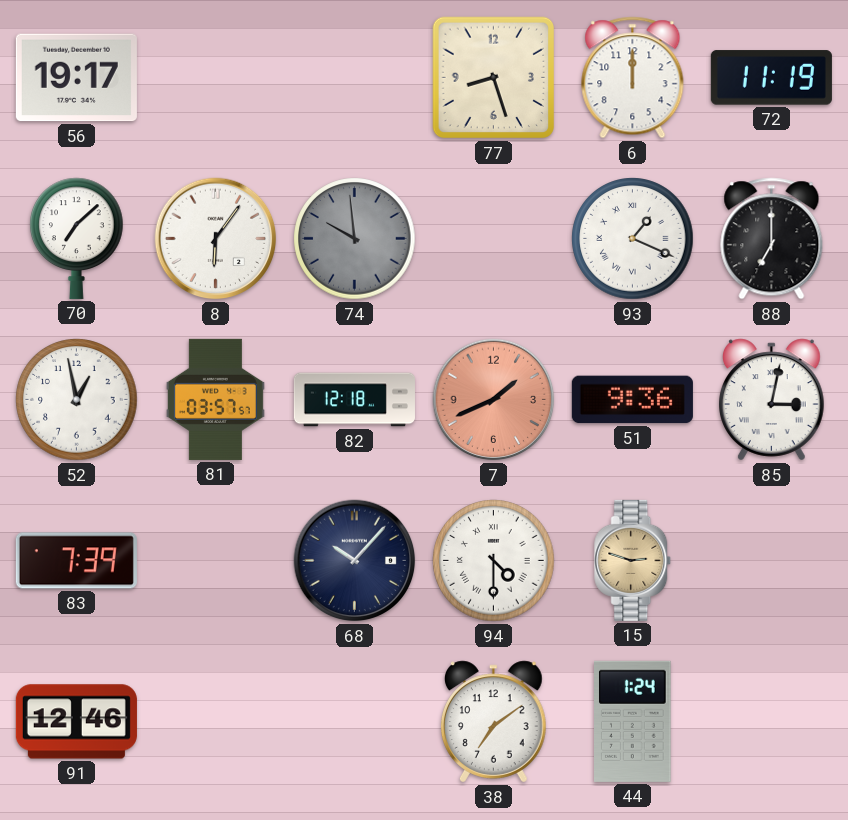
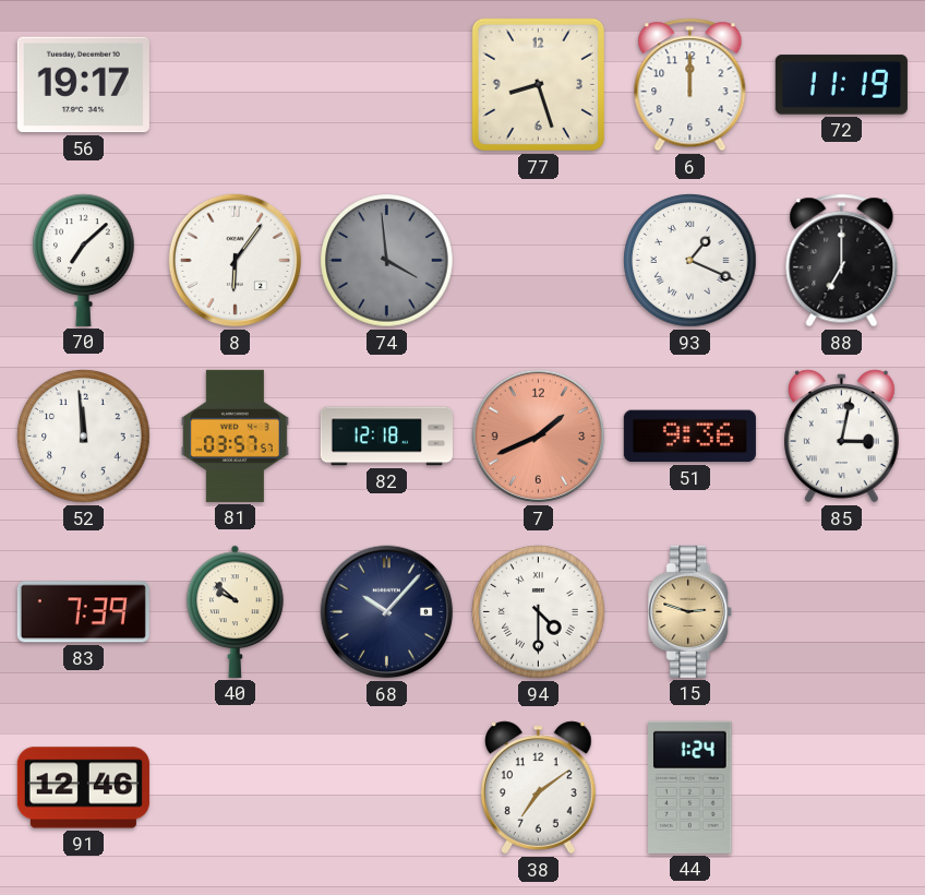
74: 9:59 -> 3:59
52: 12:58 -> 11:59
40: none -> 9:52
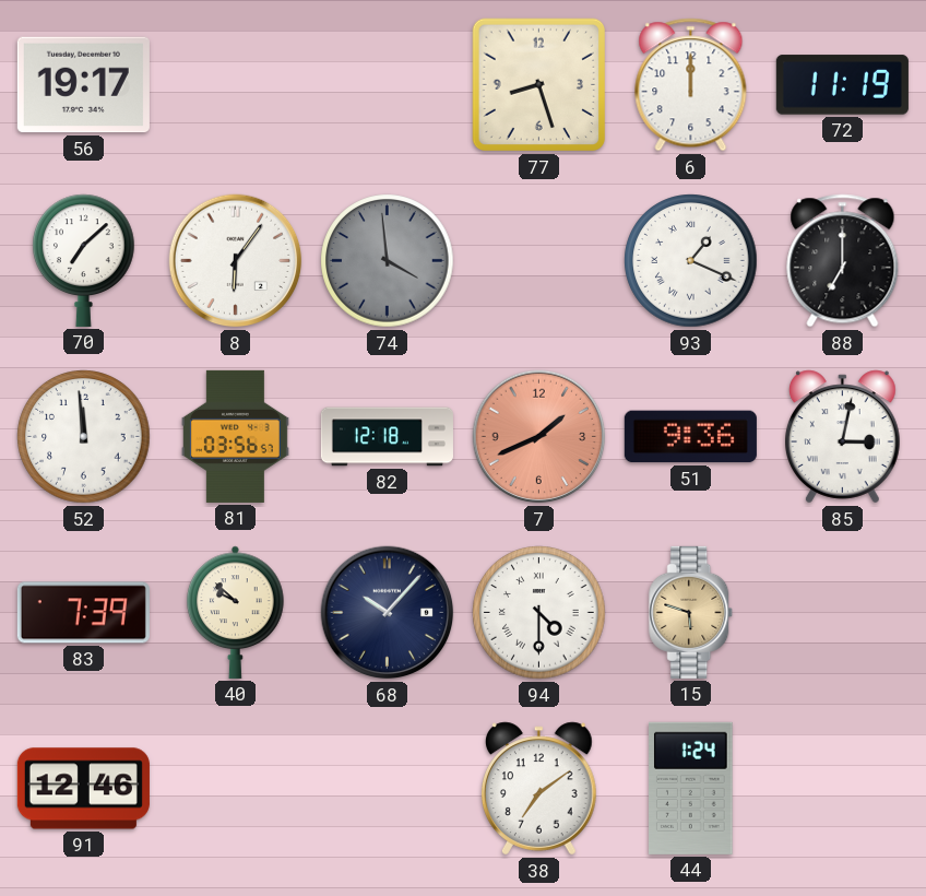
81: 03:57 -> 03:56
15: 2:48 -> 5:48
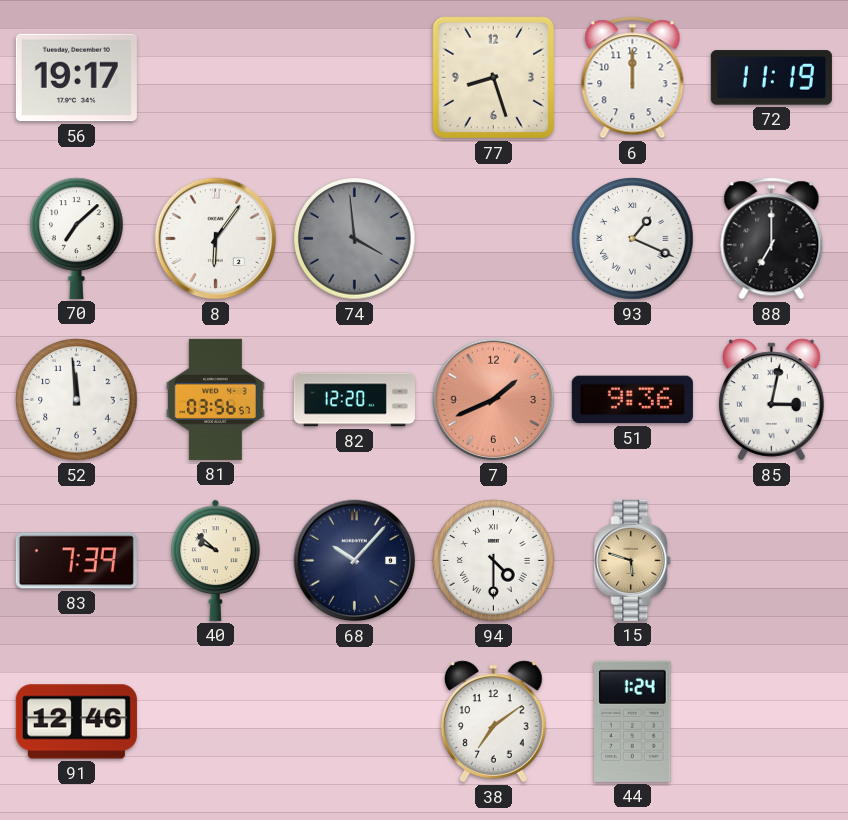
82: 12:18 -> 12:20
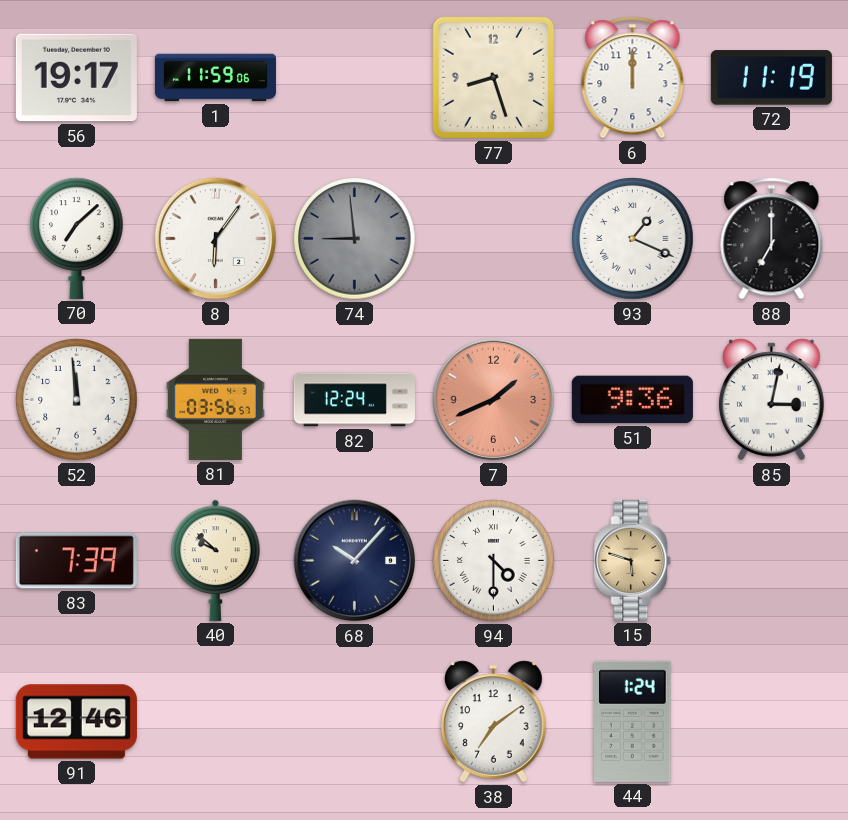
1: none -> 11:59
74: 3:59 -> 8:59
82: 12:20 -> 12:24
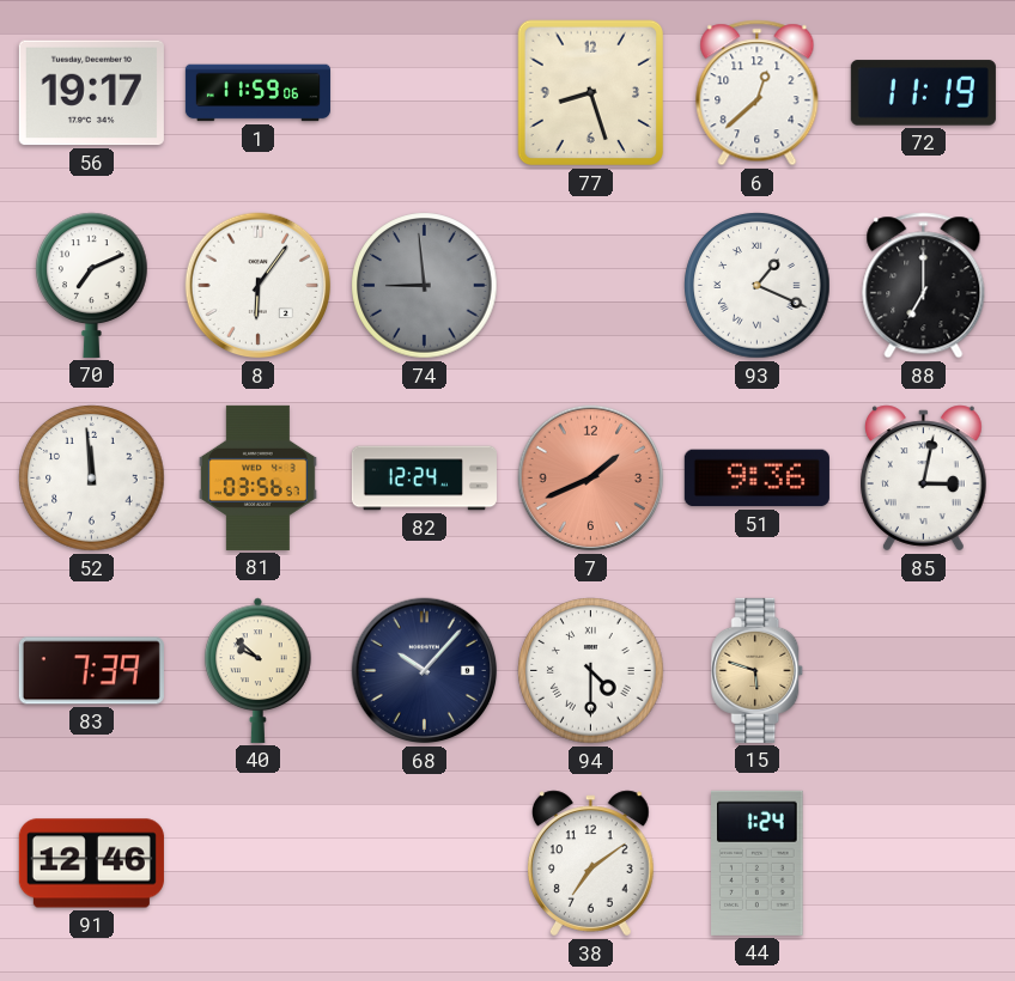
6: 12:00 -> 12:38
70: 7:08 -> 7:11
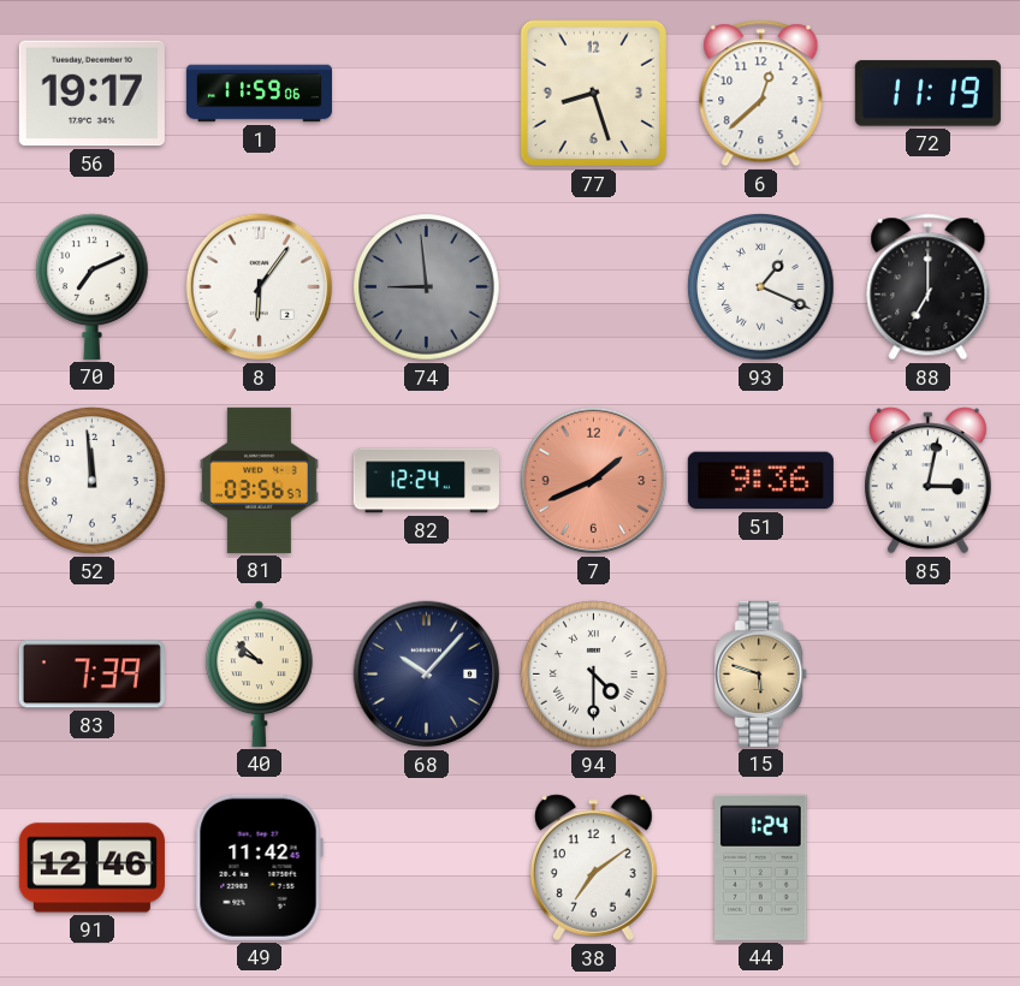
49: none -> 11:42
